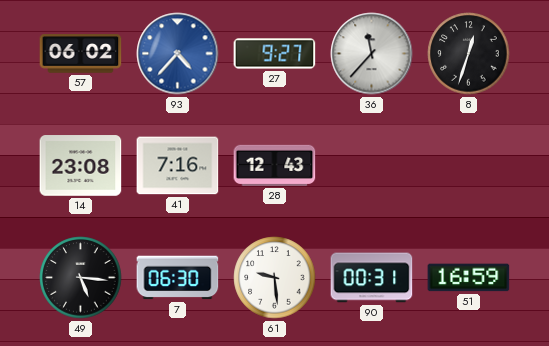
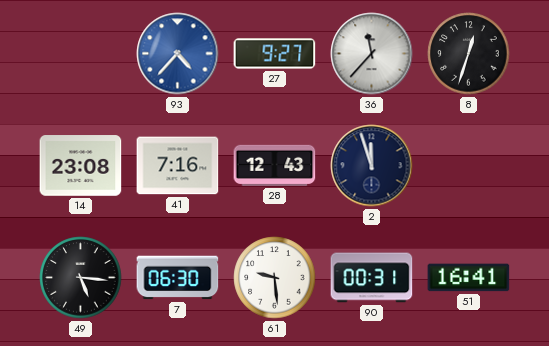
57: 06:02 -> none
2: none -> 11:57
51: 16:59 -> 16:41
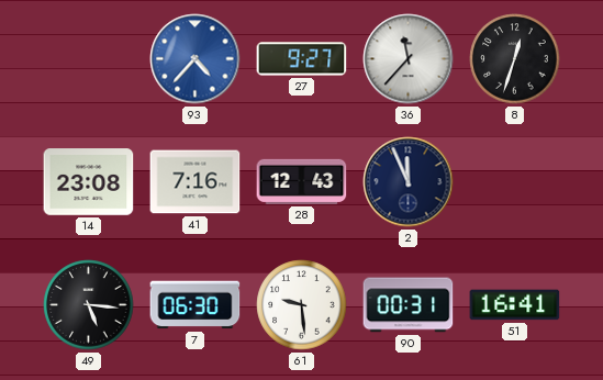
2: 11:57 -> 11:56
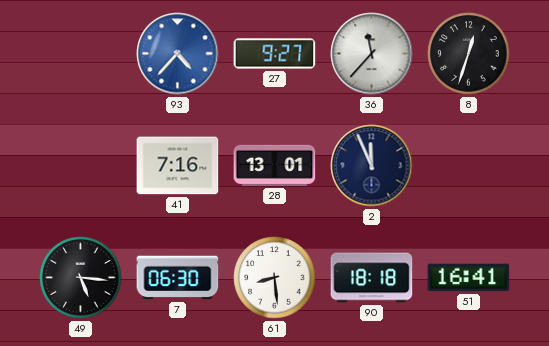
14: 23:08 -> none
28: 12:43 -> 13:01
61: 9:29 -> 8:29
90: 00:31 -> 18:18
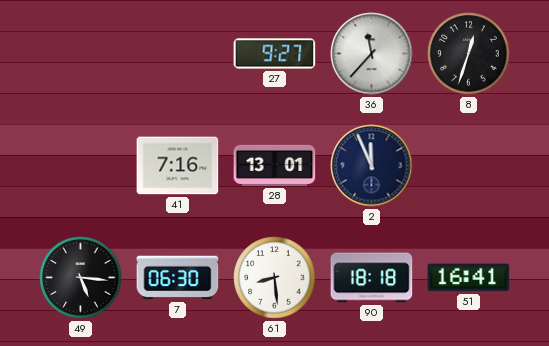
93: 4:37 -> none
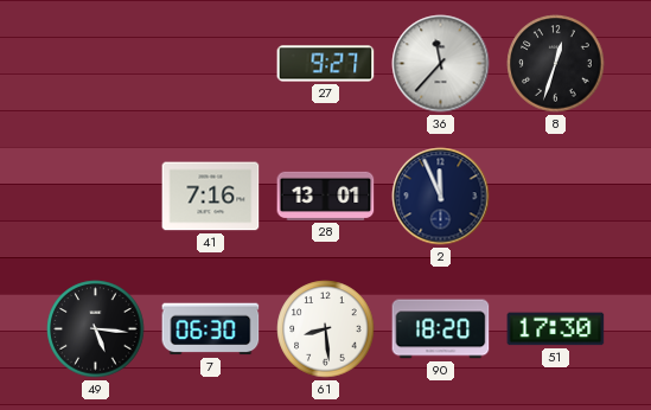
90: 18:18 -> 18:20
51: 16:41 -> 17:30
